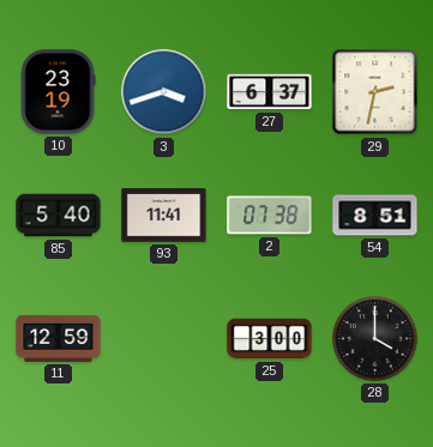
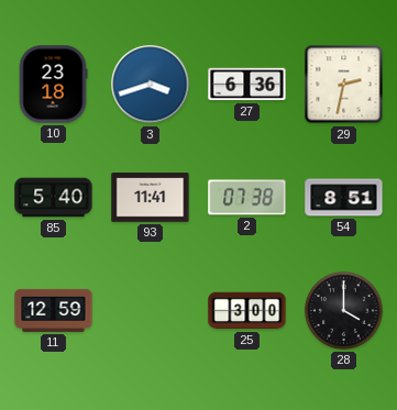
10: 23:19 -> 23:18
27: 6:37 -> 6:36
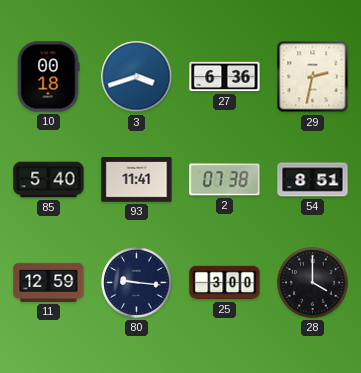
10: 23:18 -> 00:18
80: none -> 9:16
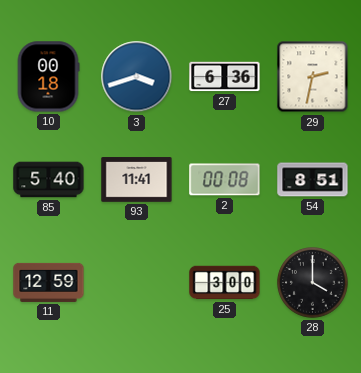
2: 07:38 -> 00:08
80: 9:16 -> none
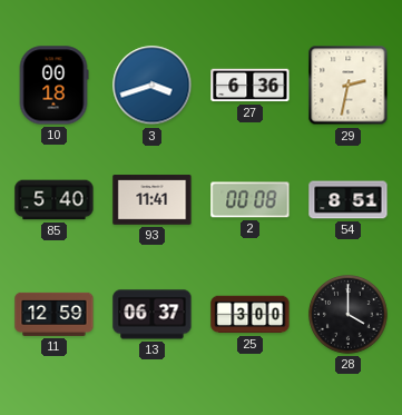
13: none -> 06:37
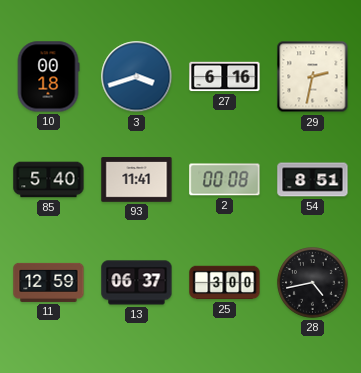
27: 6:36 -> 6:16
28: 4:00 -> 4:43
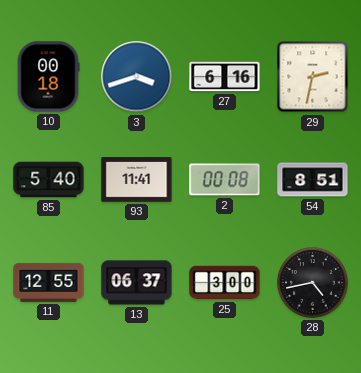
11: 12:59 -> 12:55
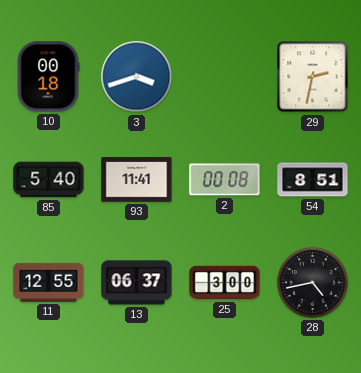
27: 6:16 -> none
